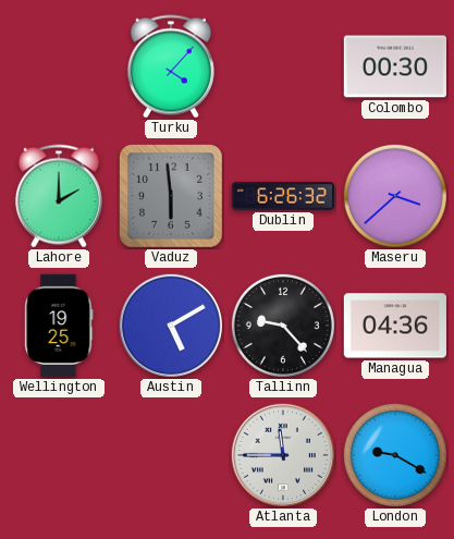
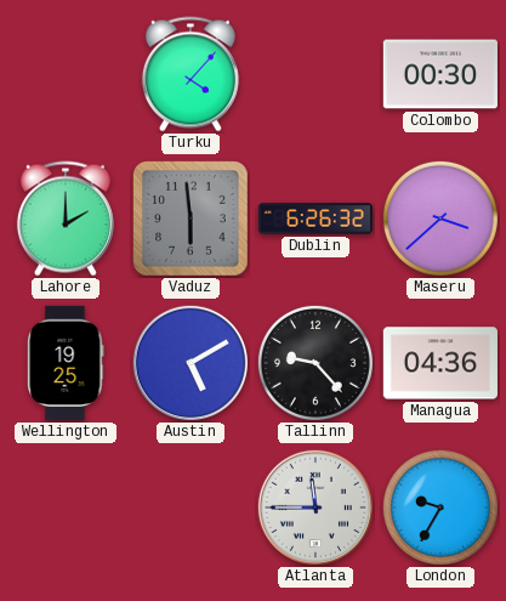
London: 9:20 -> 9:35
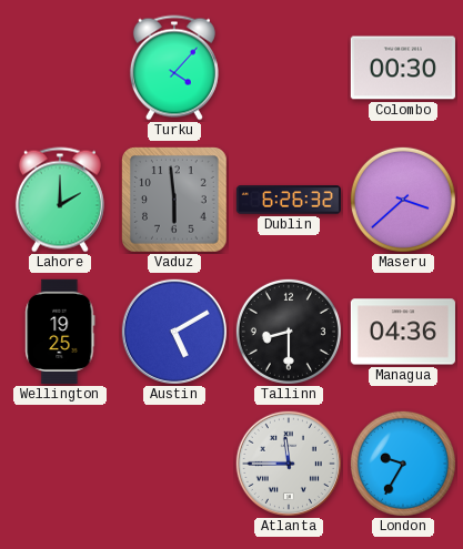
Tallinn: 9:23 -> 8:30
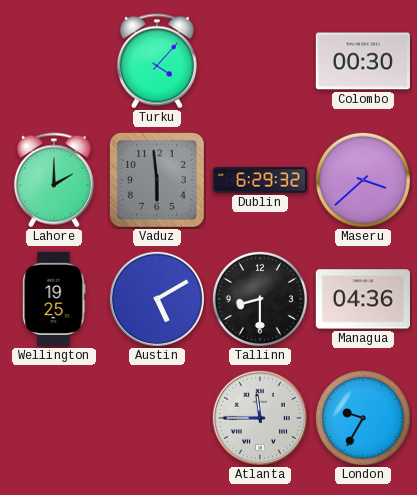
Dublin: 6:26 -> 6:29
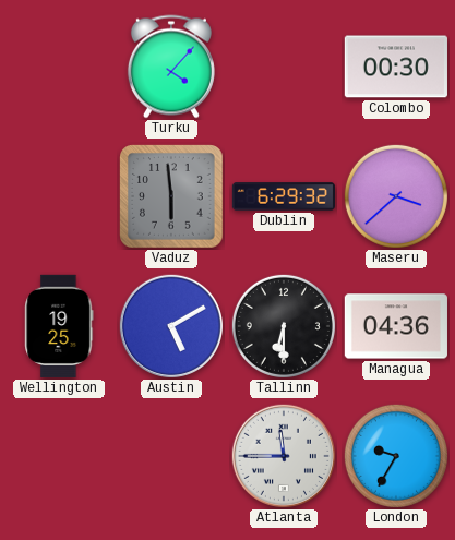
Lahore: 2:00 -> none
Tallinn: 8:30 -> 6:30
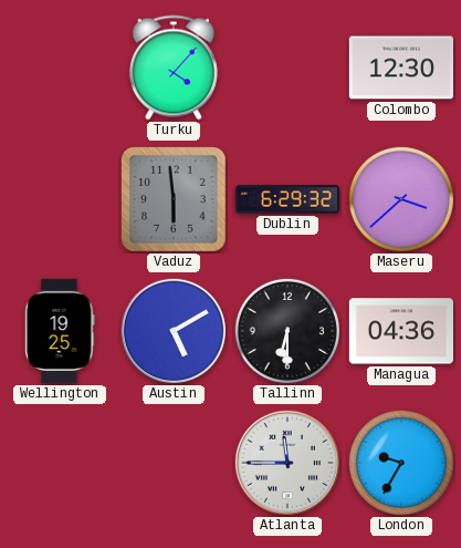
Colombo: 00:30 -> 12:30
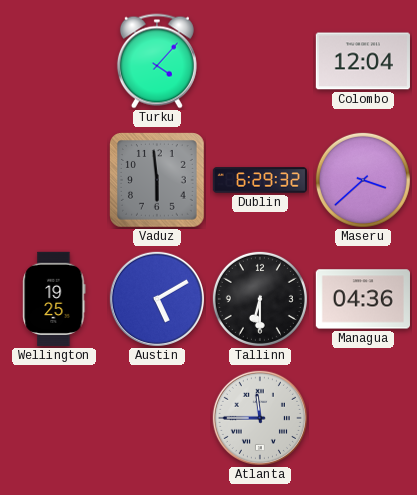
Colombo: 12:30 -> 12:04
London: 9:35 -> none
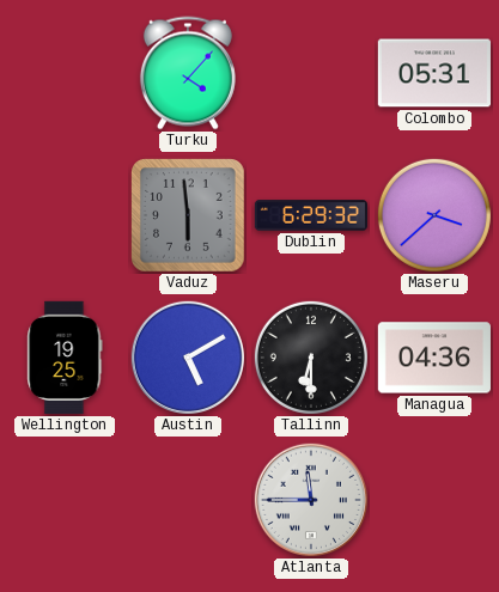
Colombo: 12:04 -> 05:31
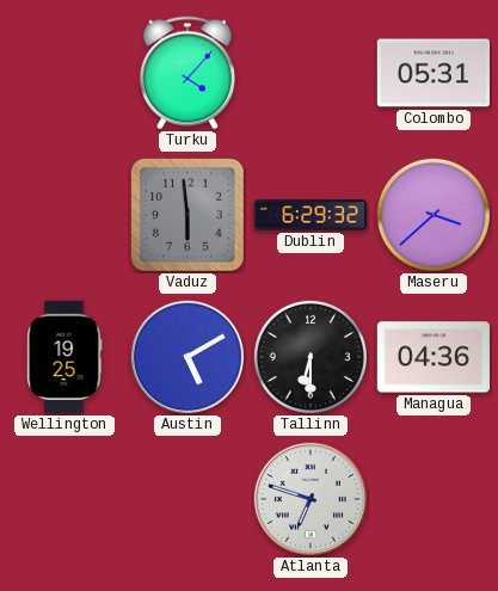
Atlanta: 11:45 -> 6:48
